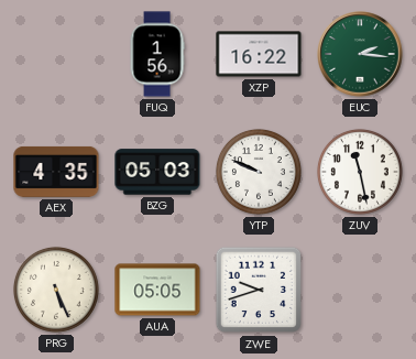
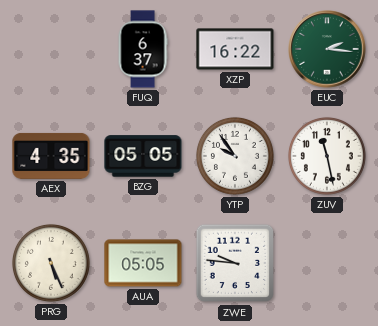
FUQ: 1:56 -> 6:37
BZG: 05:03 -> 05:05
YTP: 9:49 -> 9:54
ZWE: 9:42 -> 9:46
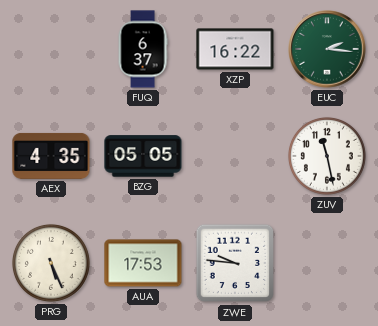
YTP: 9:54 -> none
AUA: 05:05 -> 17:53
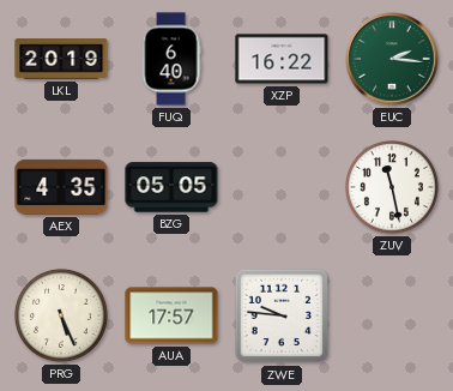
LKL: none -> 20:19
FUQ: 6:37 -> 6:40
AUA: 17:53 -> 17:57
